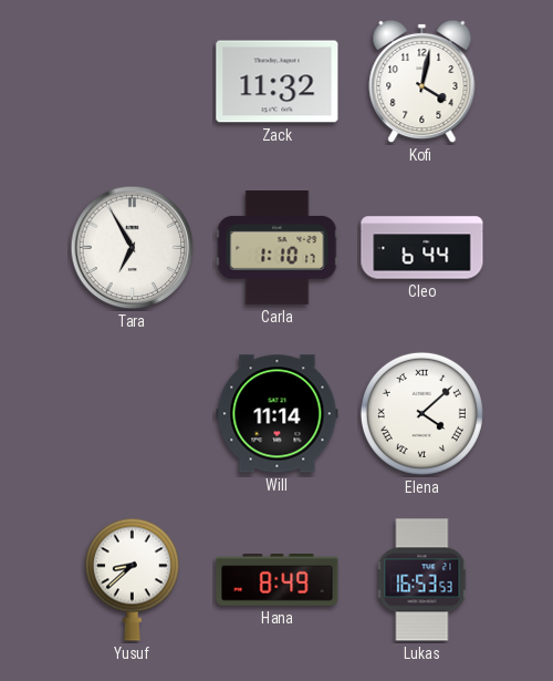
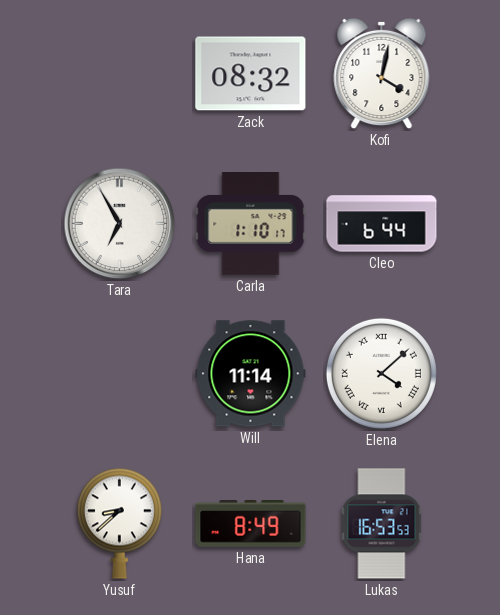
Zack: 11:32 -> 08:32
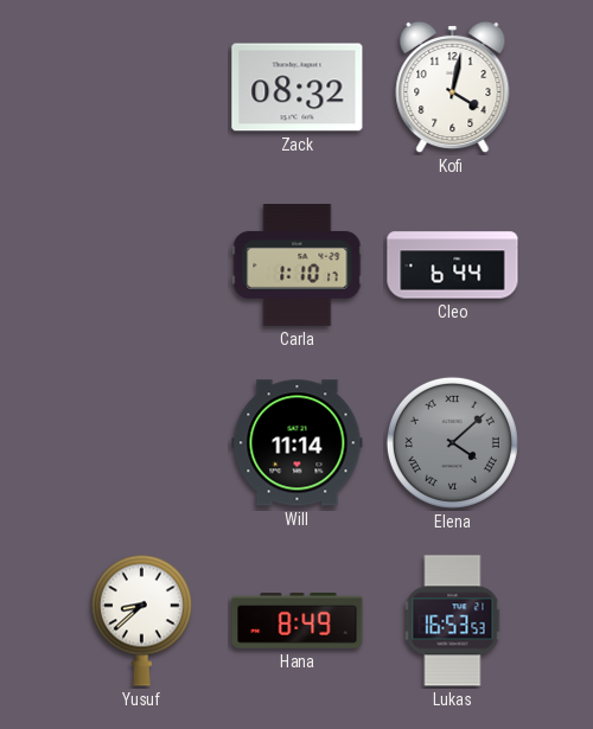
Tara: 6:55 -> none
Elena dial: white -> grey
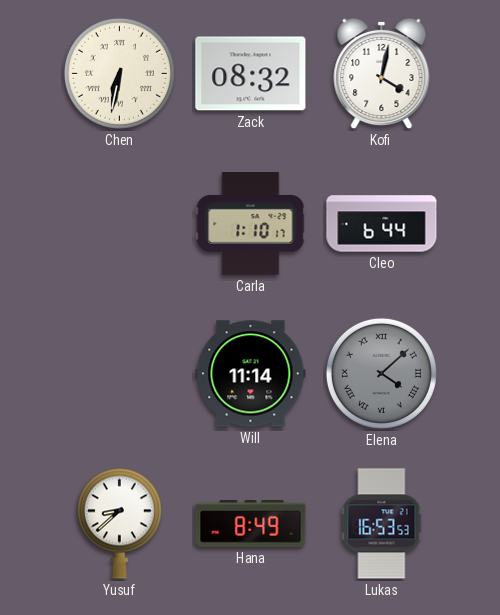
Chen: none -> 6:32
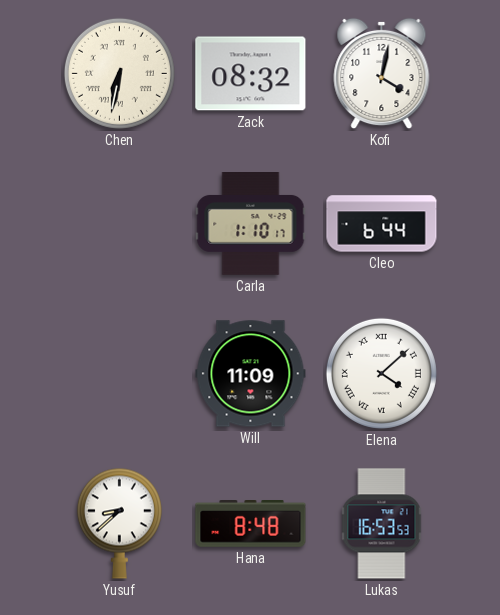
Will: 11:14 -> 11:09
Elena dial: grey -> white
Hana: 8:49 -> 8:48
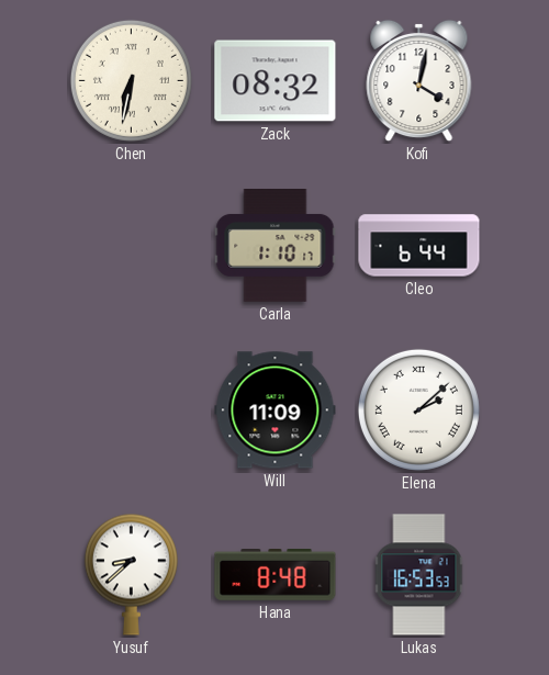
Elena: 4:08 -> 2:08
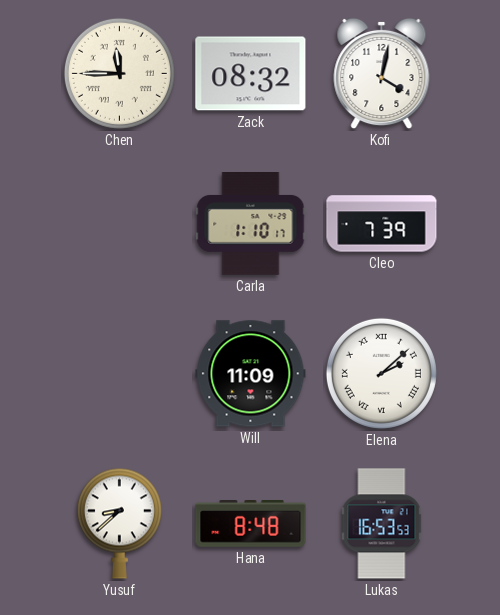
Chen: 6:32 -> 11:45
Cleo: 6:44 -> 7:39
